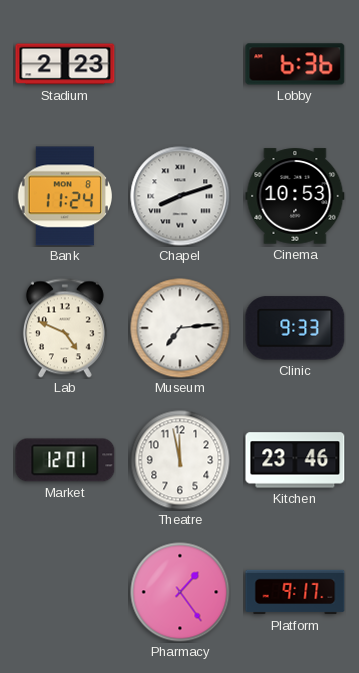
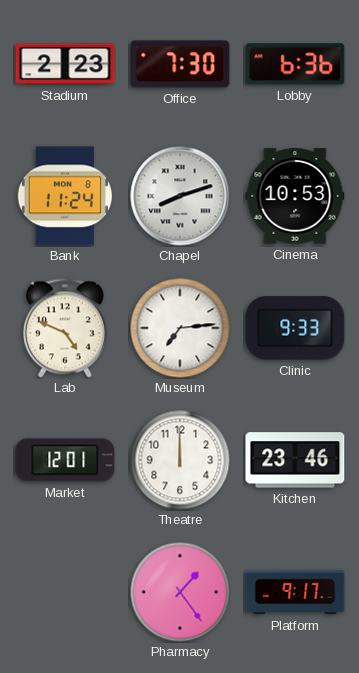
Office: none -> 7:30
Theatre: 11:58 -> 12:00
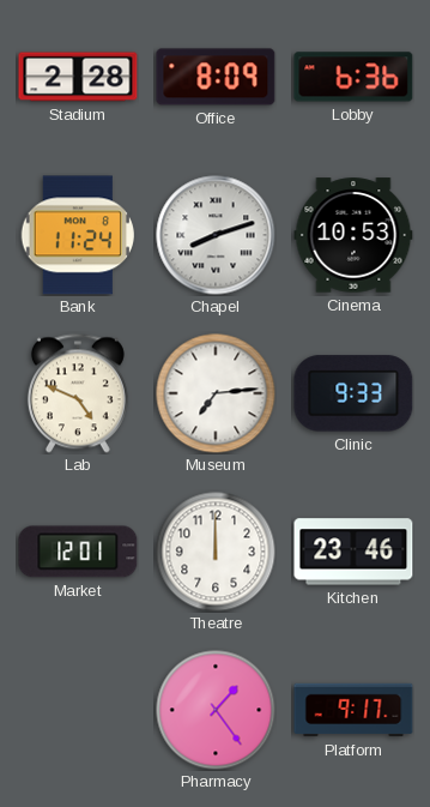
Stadium: 2:23 -> 2:28
Office: 7:30 -> 8:09
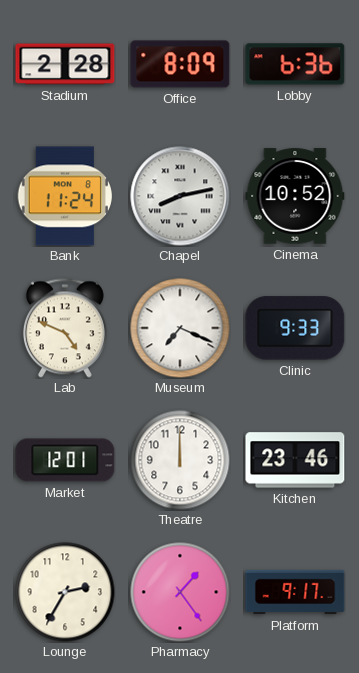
Chapel: 8:12 -> 8:13
Cinema: 10:53 -> 10:52
Museum: 7:14 -> 7:19
Lounge: none -> 2:35
